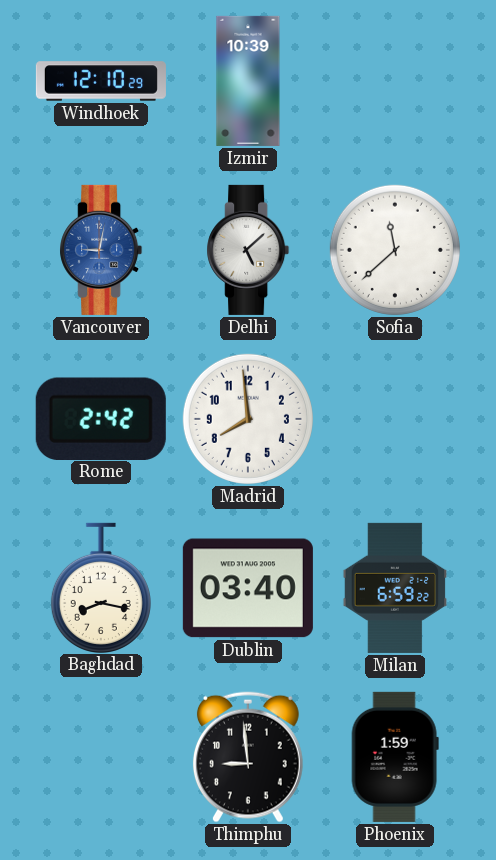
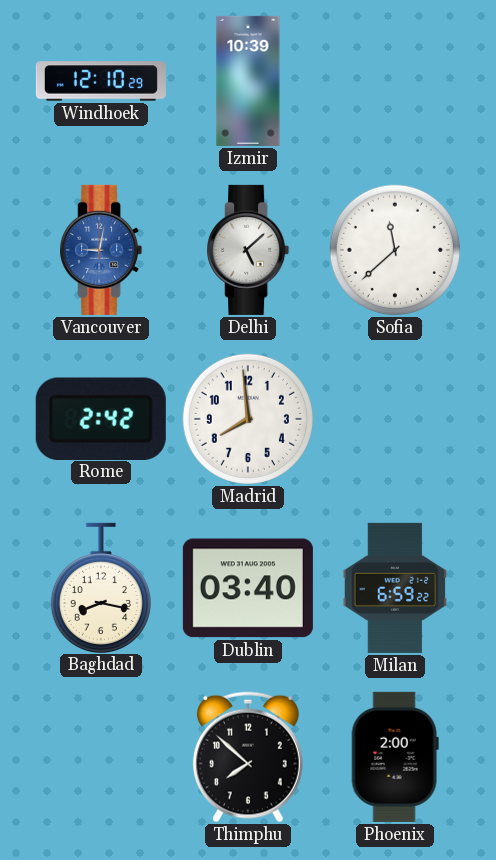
Thimphu: 8:59 -> 7:52
Phoenix: 1:59 -> 2:00
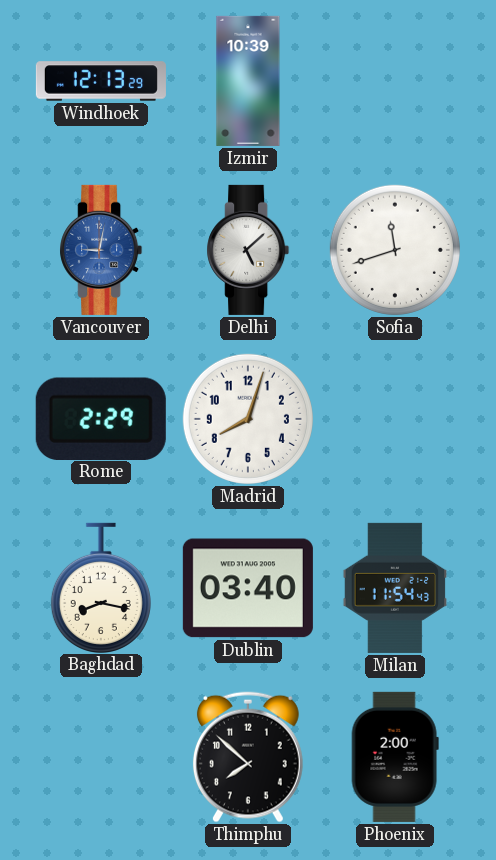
Windhoek: 12:10 -> 12:13
Sofia: 11:38 -> 11:42
Rome: 2:42 -> 2:29
Madrid: 7:59 -> 8:03
Milan: 6:59 -> 11:54
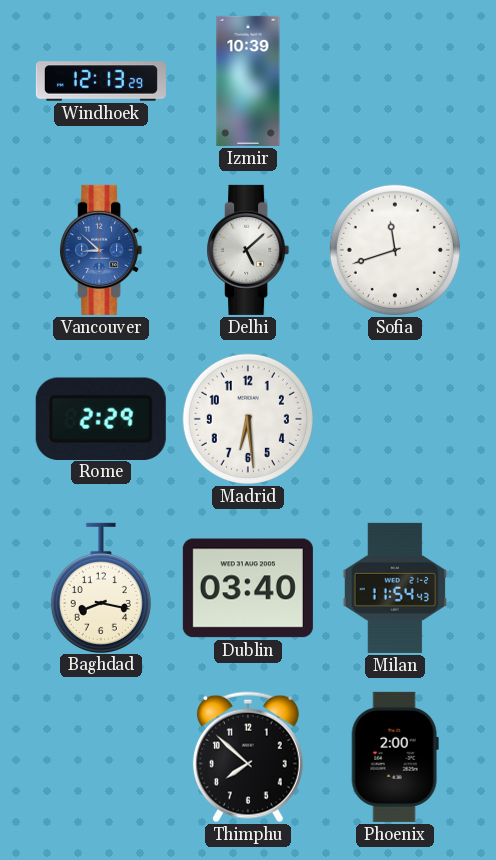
Vancouver: 9:02 -> 8:52
Madrid: 8:03 -> 6:29
